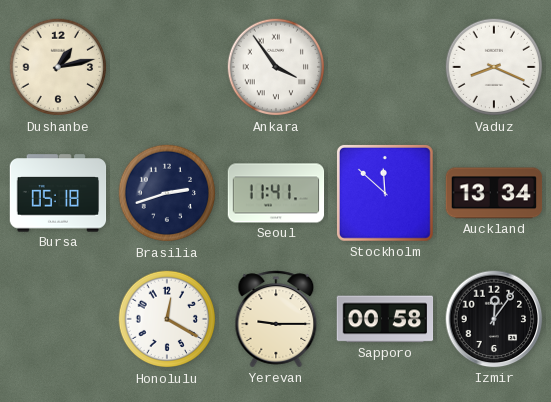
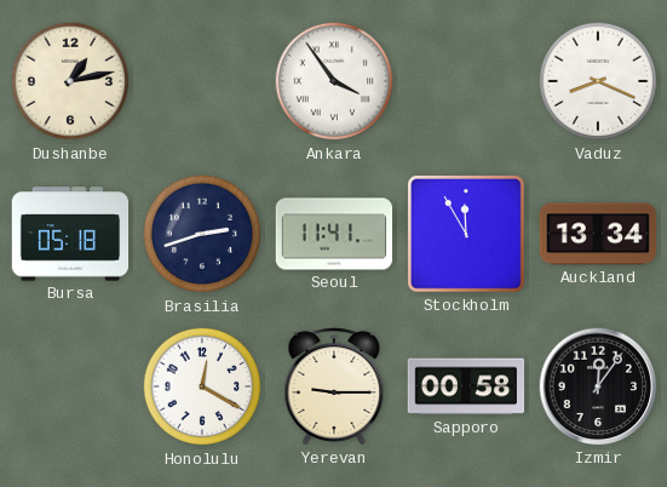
Stockholm: 11:52 -> 11:55
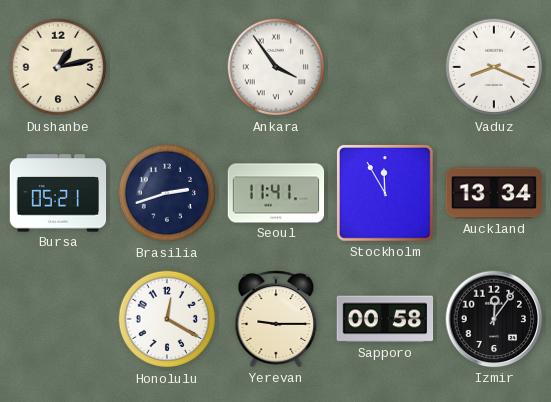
Bursa: 05:18 -> 05:21
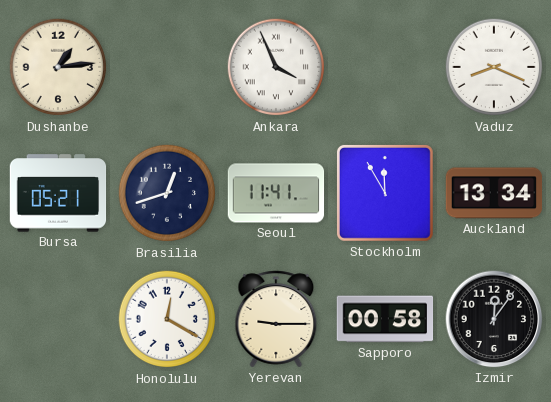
Dushanbe: 1:13 -> 1:14
Ankara: 3:54 -> 3:56
Brasilia: 2:42 -> 12:42
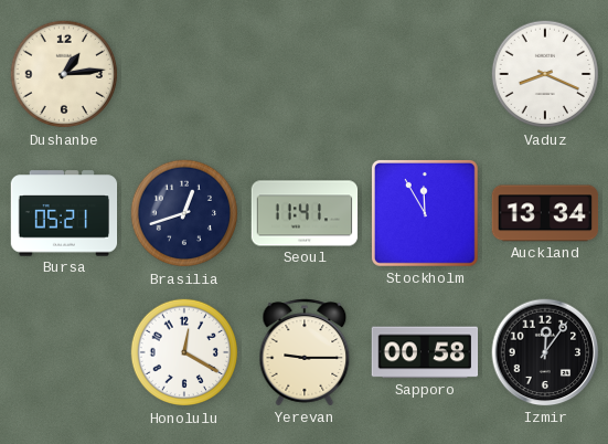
Ankara: 3:56 -> none
